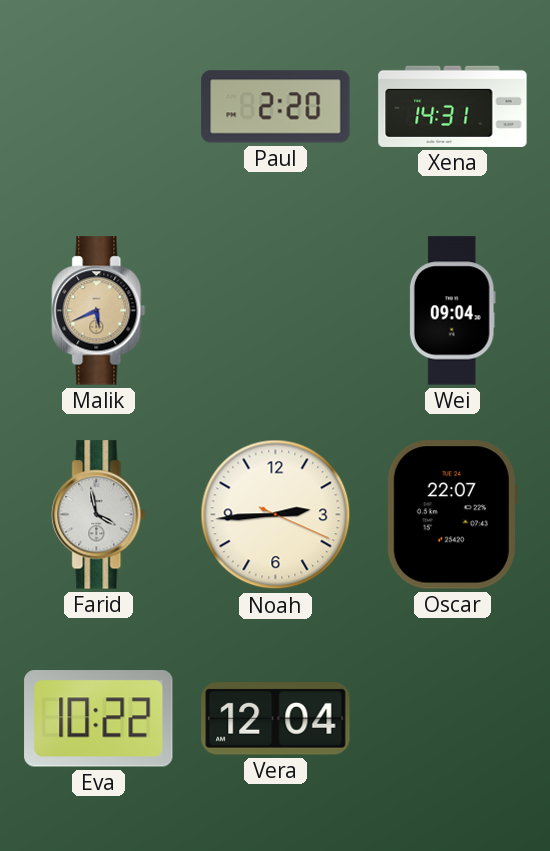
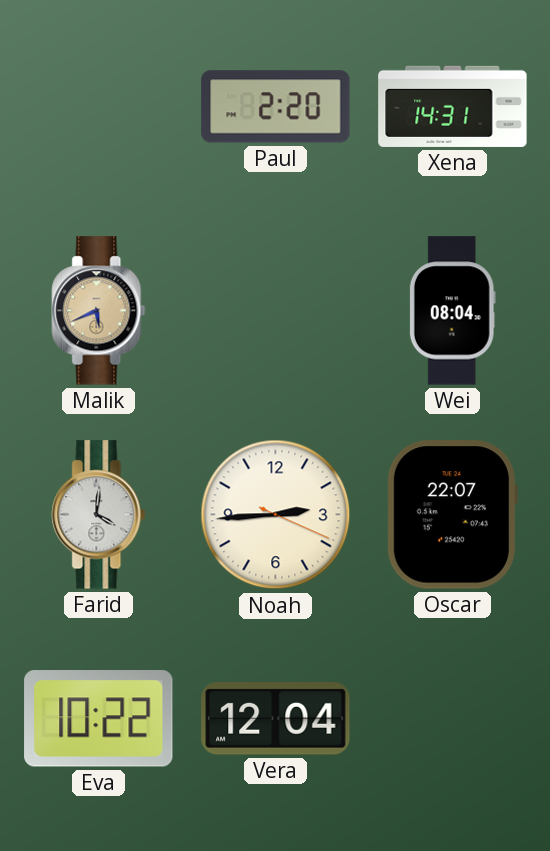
Wei: 09:04 -> 08:04
Farid: 3:58 -> 4:01
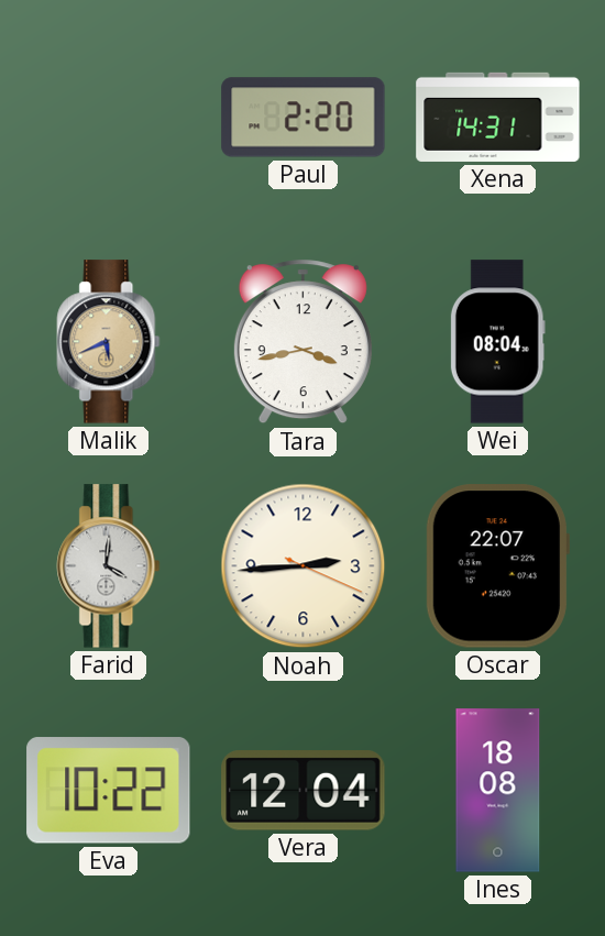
Tara: none -> 3:43
Ines: none -> 18:08
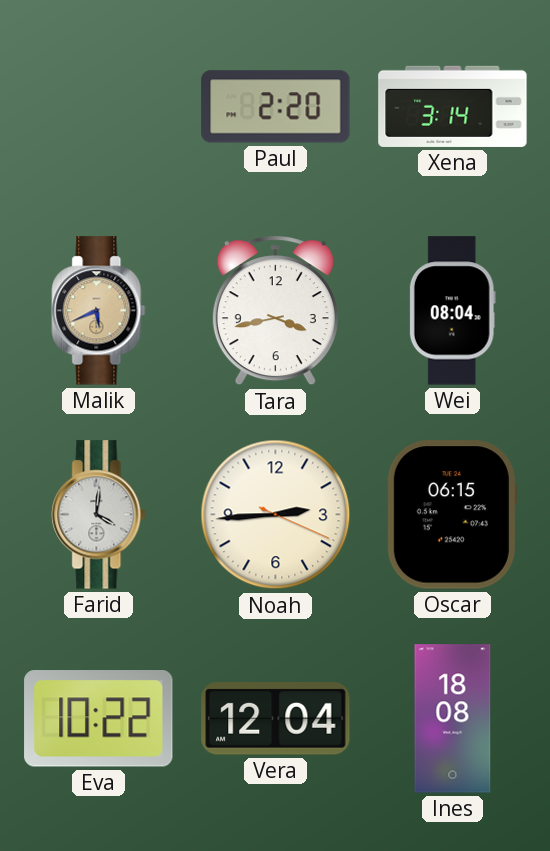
Xena: 14:31 -> 3:14
Oscar: 22:07 -> 06:15
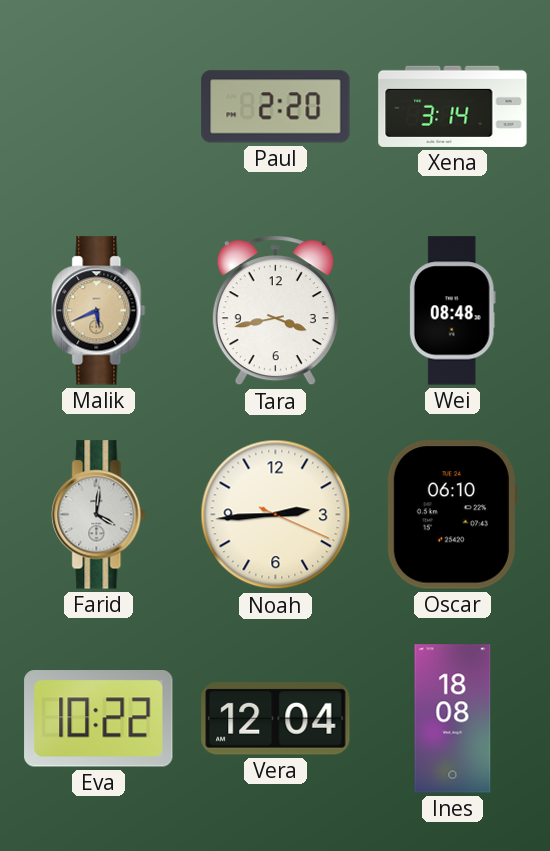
Wei: 08:04 -> 08:48
Oscar: 06:15 -> 06:10
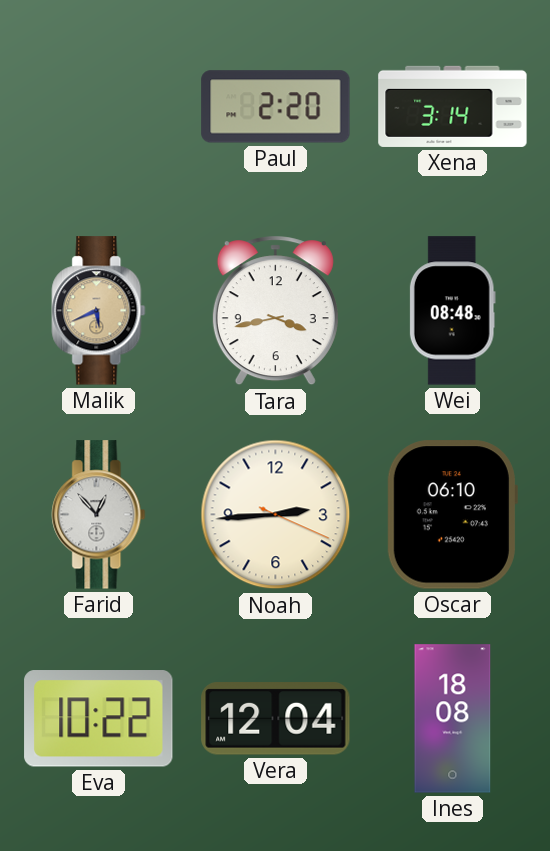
Farid: 4:01 -> 12:53
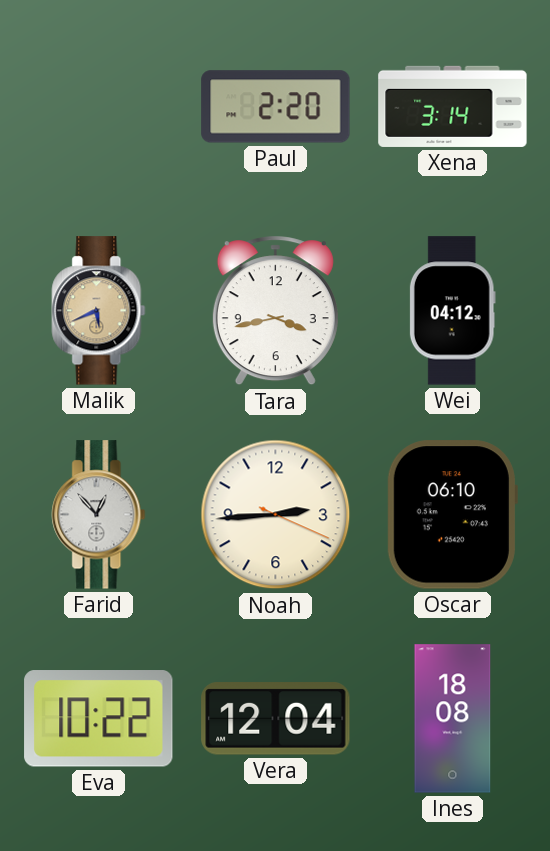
Wei: 08:48 -> 04:12
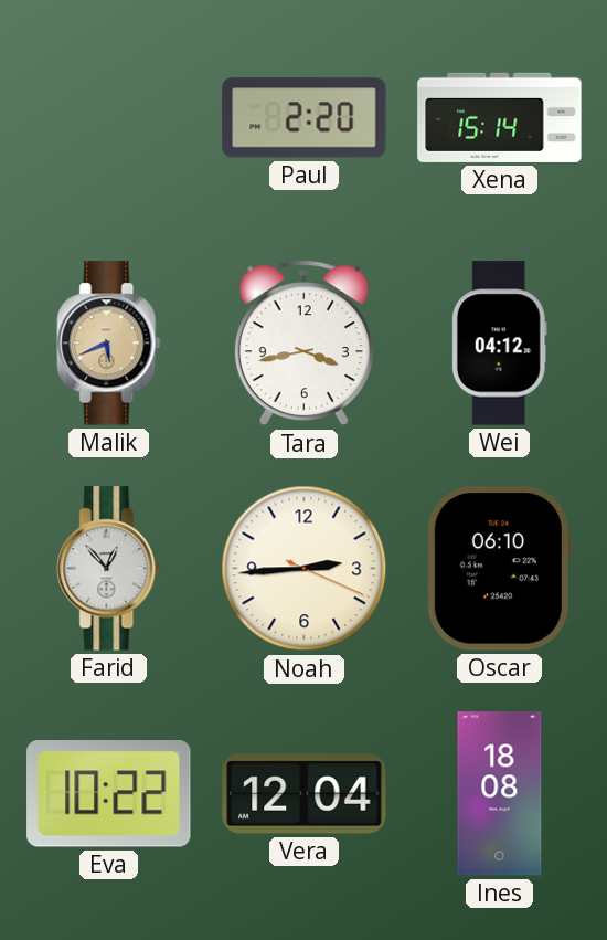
Xena: 3:14 -> 15:14
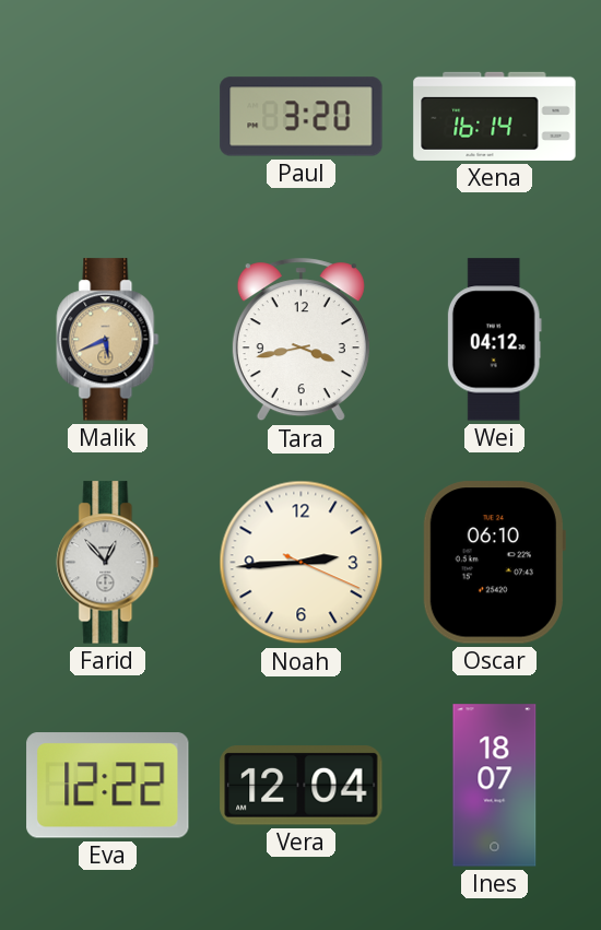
Paul: 2:20 -> 3:20
Xena: 15:14 -> 16:14
Eva: 10:22 -> 12:22
Ines: 18:08 -> 18:07
